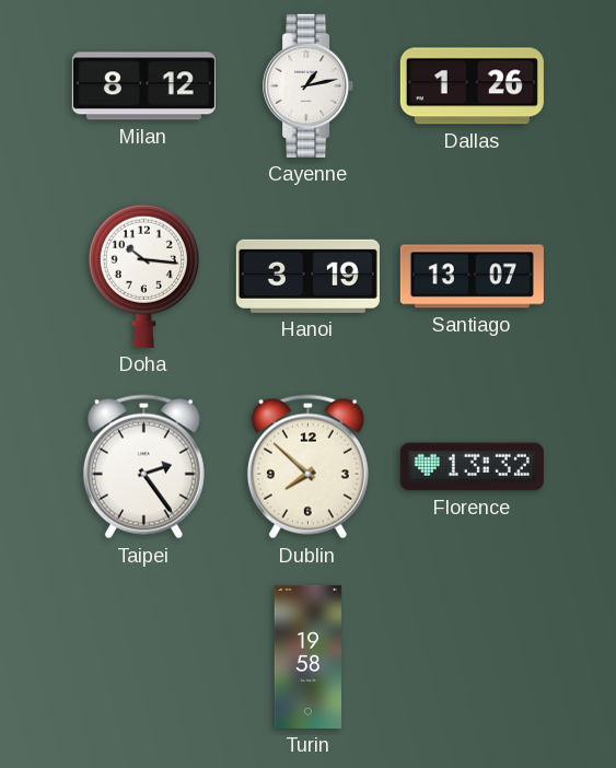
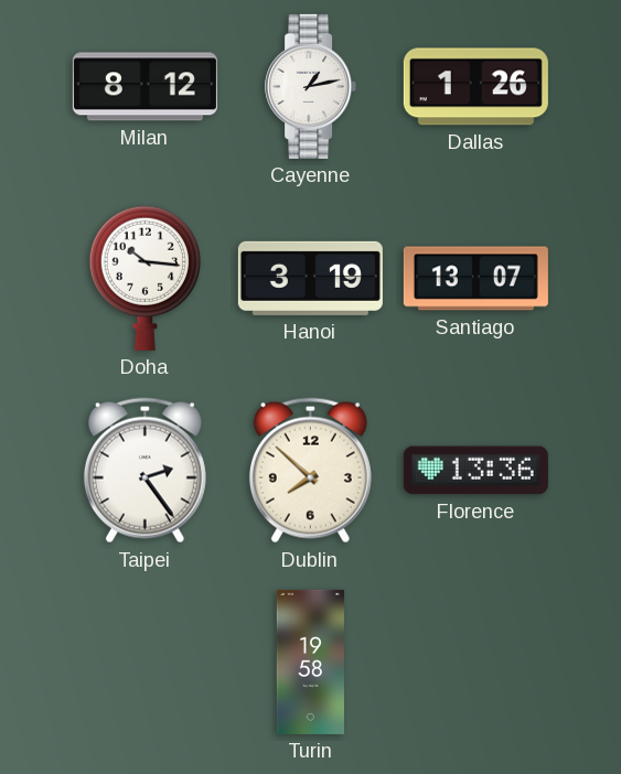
Florence: 13:32 -> 13:36
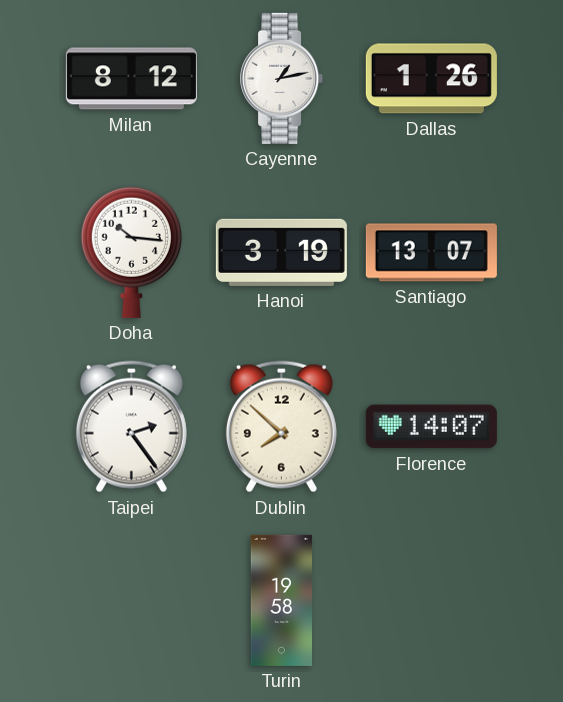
Florence: 13:36 -> 14:07
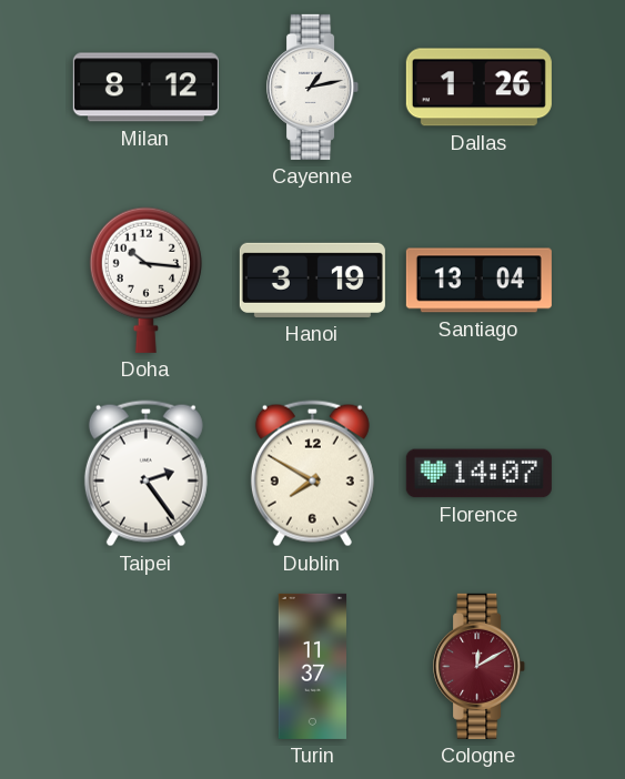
Santiago: 13:07 -> 13:04
Dublin: 7:52 -> 7:50
Turin: 19:58 -> 11:37
Cologne: none -> 12:10
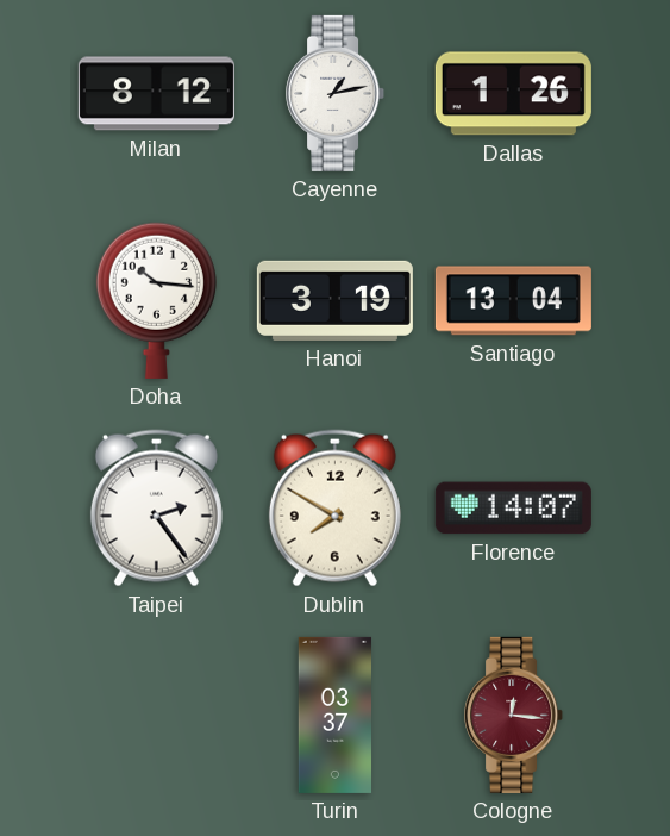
Turin: 11:37 -> 03:37
Cologne: 12:10 -> 12:16
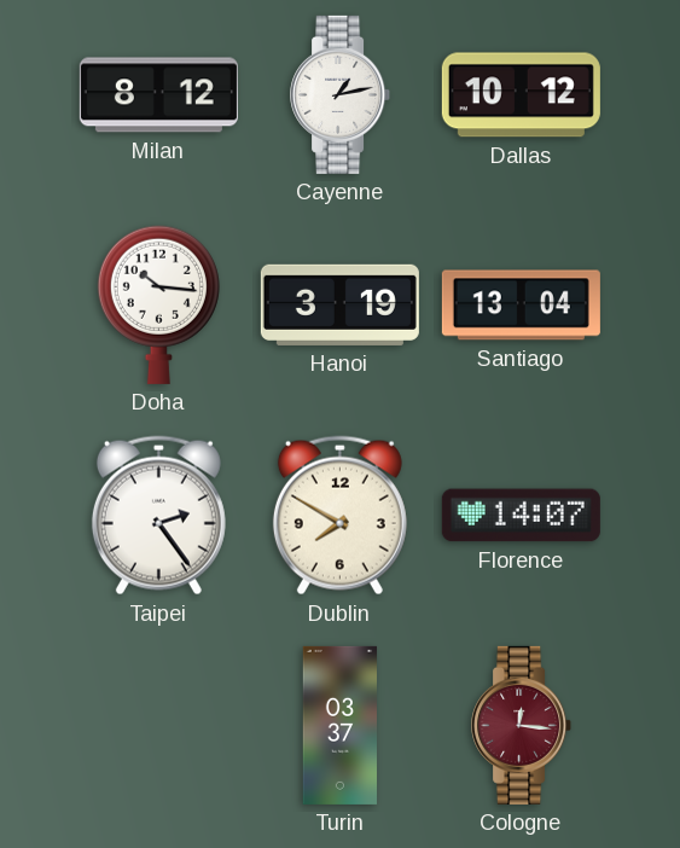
Dallas: 1:26 -> 10:12
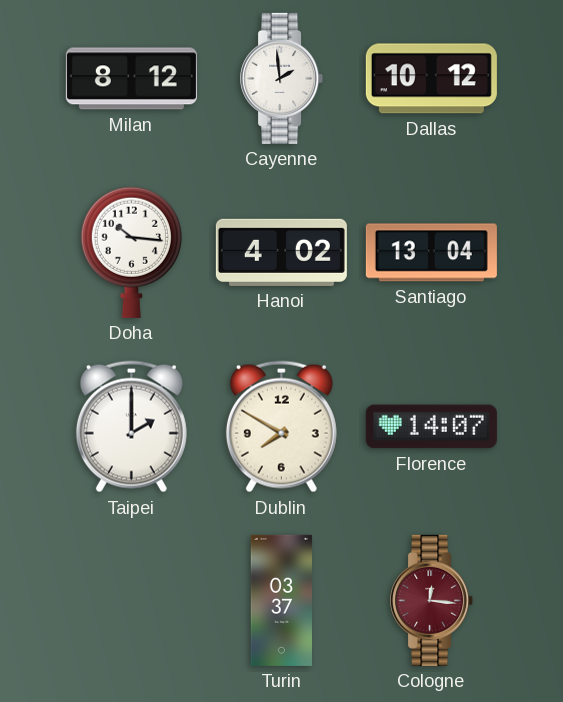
Cayenne: 1:13 -> 1:59
Hanoi: 3:19 -> 4:02
Taipei: 2:24 -> 2:00
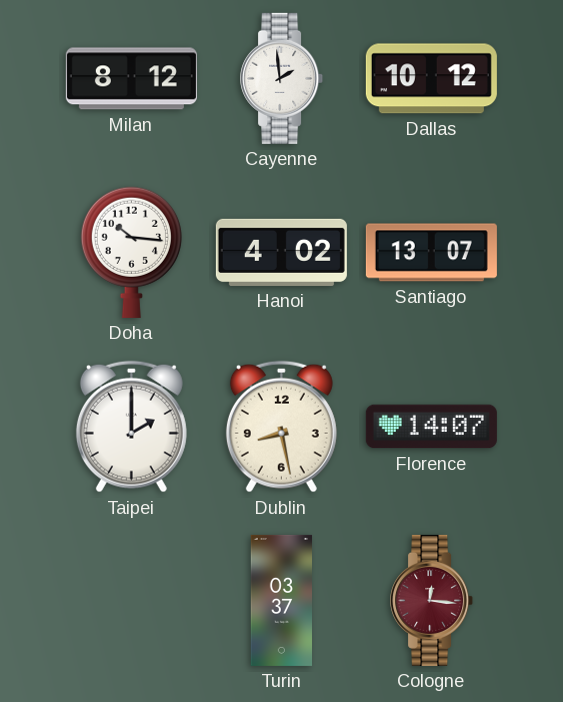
Santiago: 13:04 -> 13:07
Dublin: 7:50 -> 8:28
